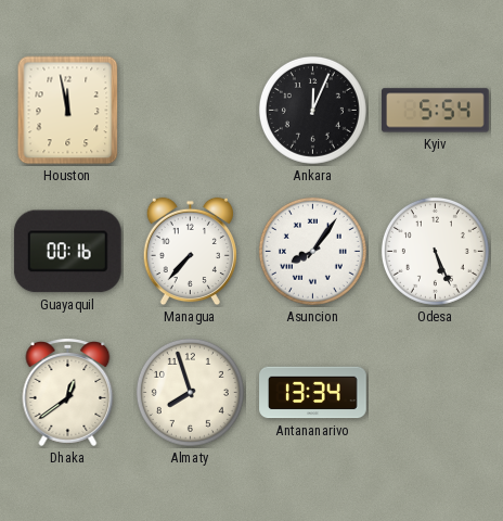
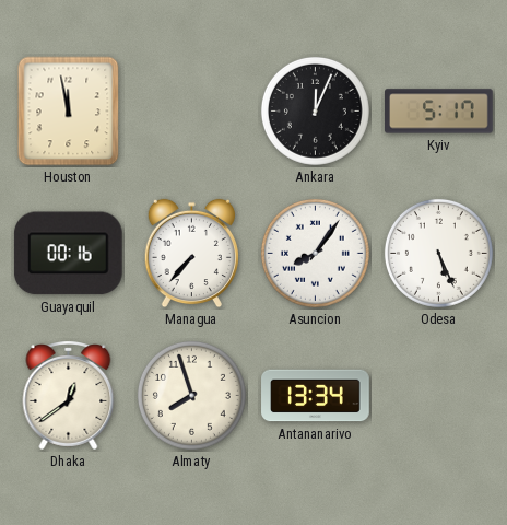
Kyiv: 5:54 -> 5:17
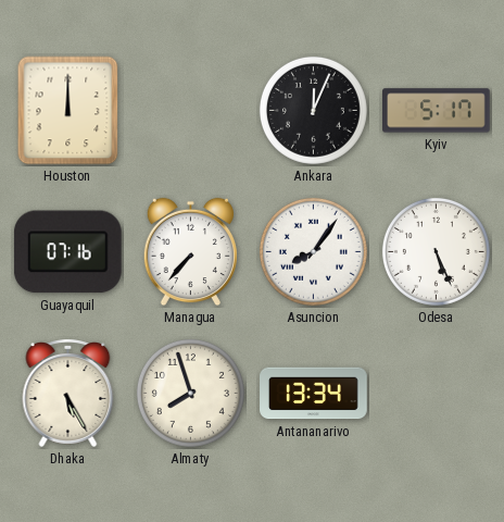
Houston: 11:58 -> 12:00
Guayaquil: 00:16 -> 07:16
Dhaka: 12:39 -> 5:25
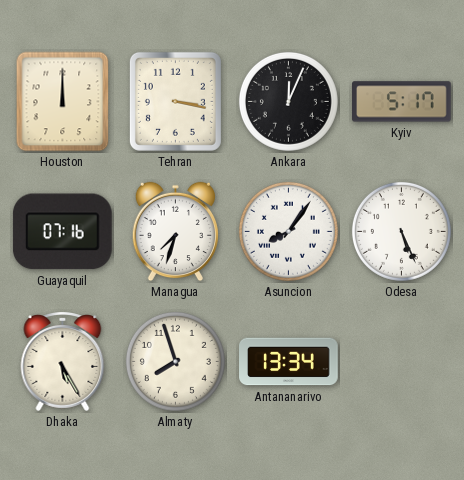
Tehran: none -> 3:17
Managua: 7:37 -> 7:33
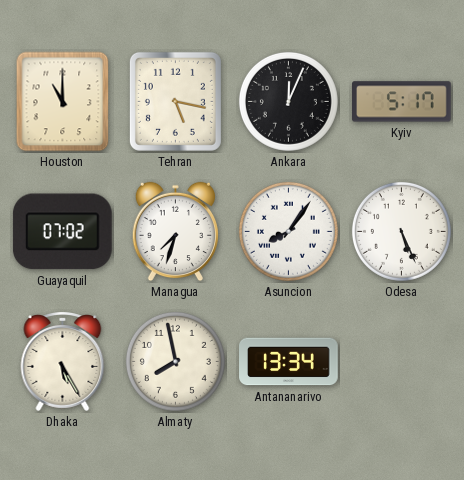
Houston: 12:00 -> 11:00
Tehran: 3:17 -> 5:17
Guayaquil: 07:16 -> 07:02
Almaty: 7:57 -> 7:58
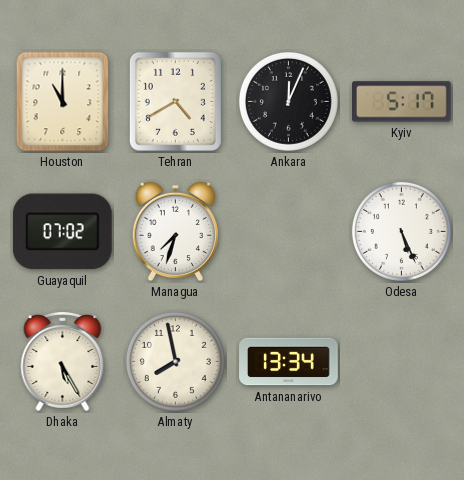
Tehran: 5:17 -> 4:40
Asuncion: 8:06 -> none
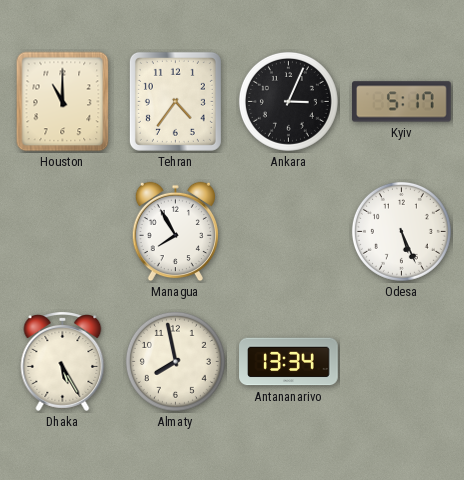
Tehran: 4:40 -> 4:36
Ankara: 12:04 -> 3:04
Guayaquil: 07:02 -> none
Managua: 7:33 -> 7:55
